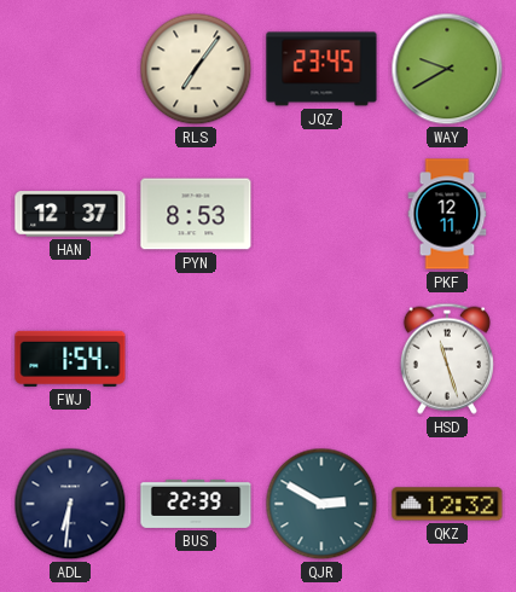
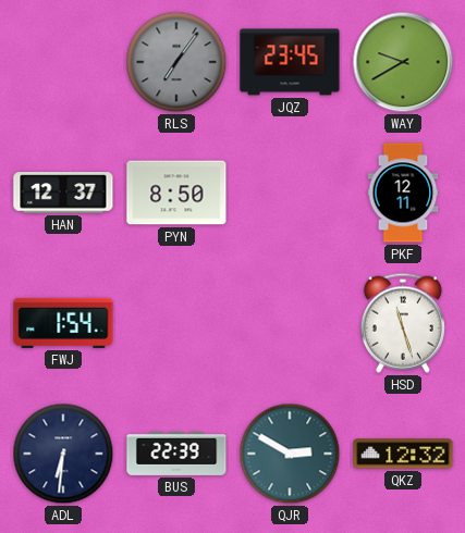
RLS dial: cream -> grey
PYN: 8:53 -> 8:50
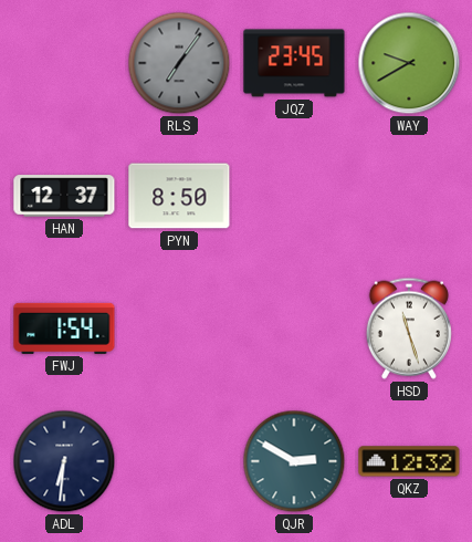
PKF: 12:11 -> none
BUS: 22:39 -> none
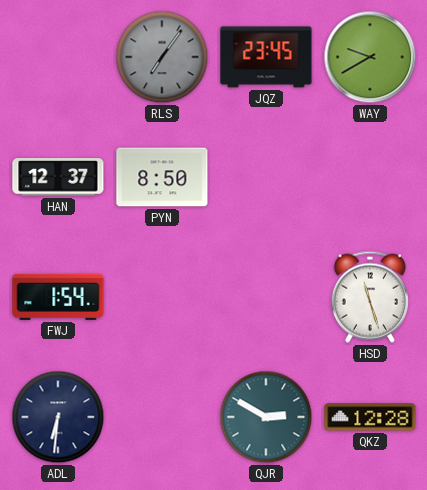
QKZ: 12:32 -> 12:28
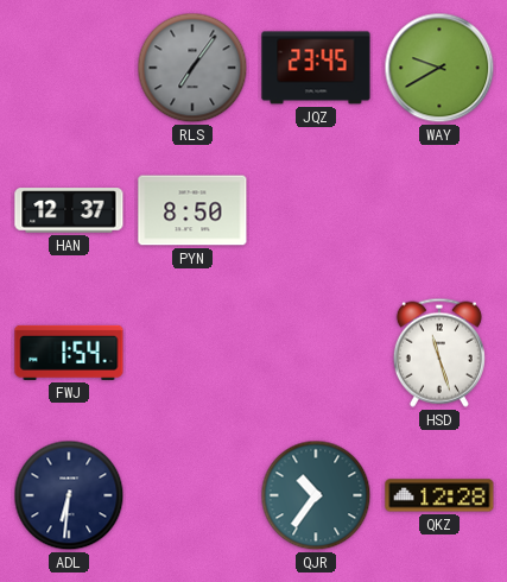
QJR: 2:50 -> 10:36
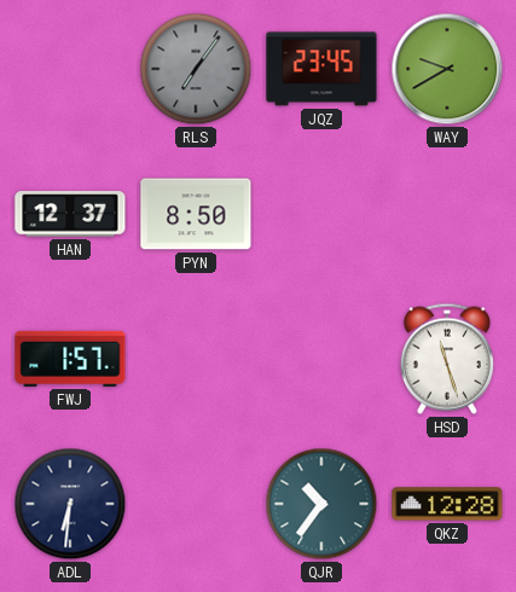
FWJ: 1:54 -> 1:57
